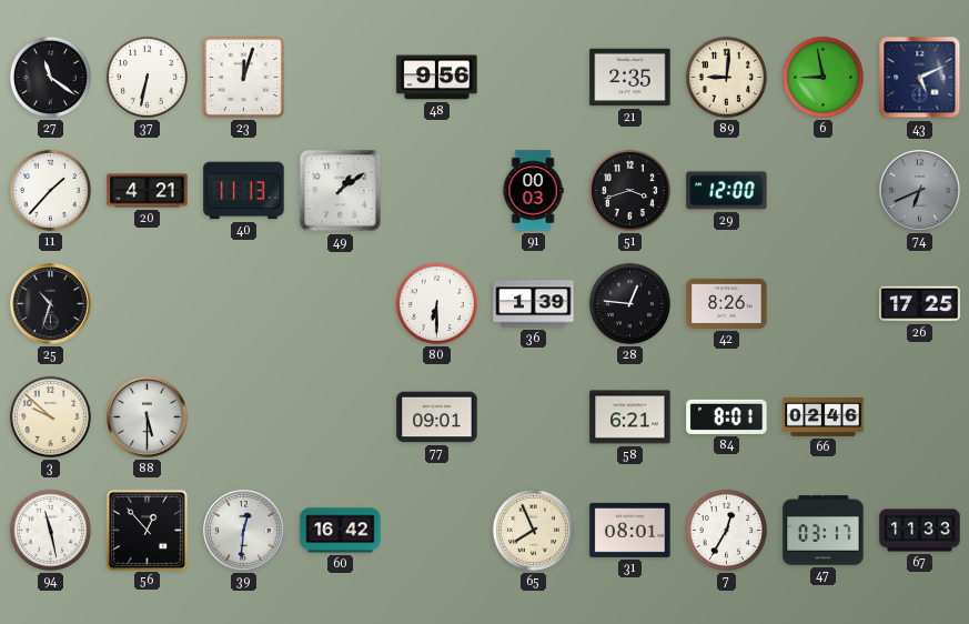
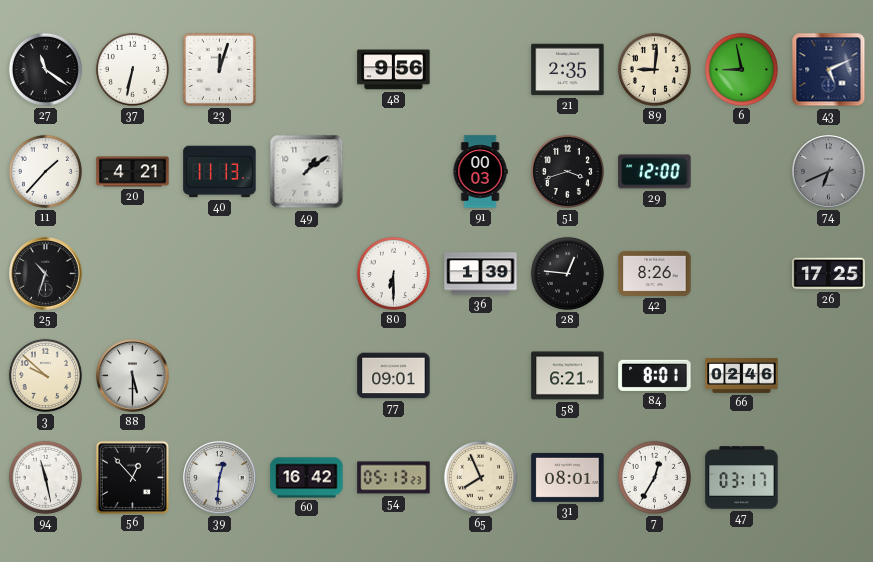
54: none -> 05:13
67: 11:33 -> none
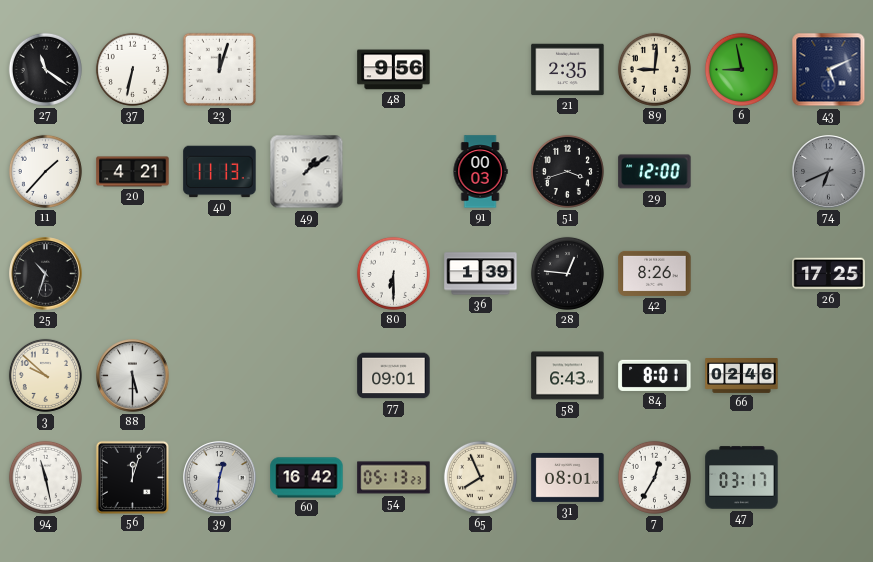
58: 6:21 -> 6:43
56: 12:53 -> 12:03
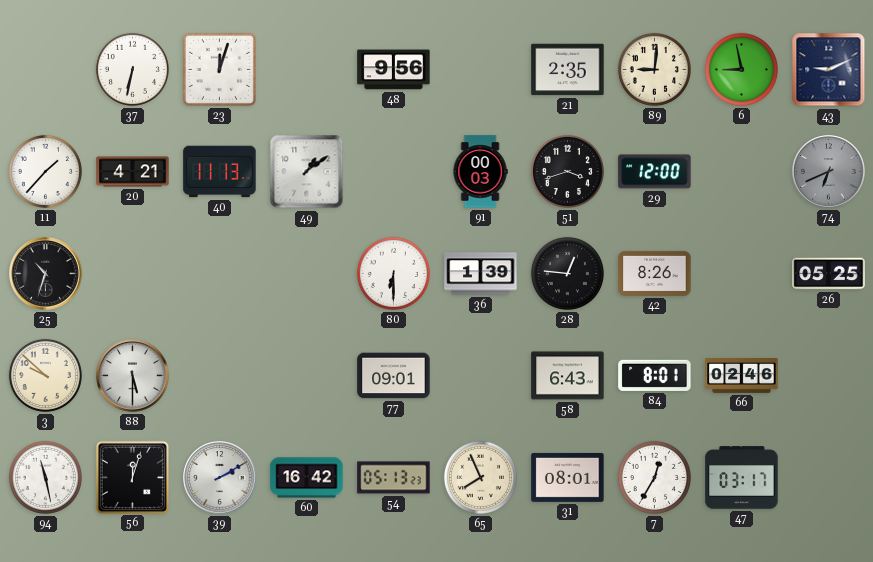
27: 11:21 -> none
43: 5:11 -> 9:11
26: 17:25 -> 05:25
39: 12:31 -> 2:10
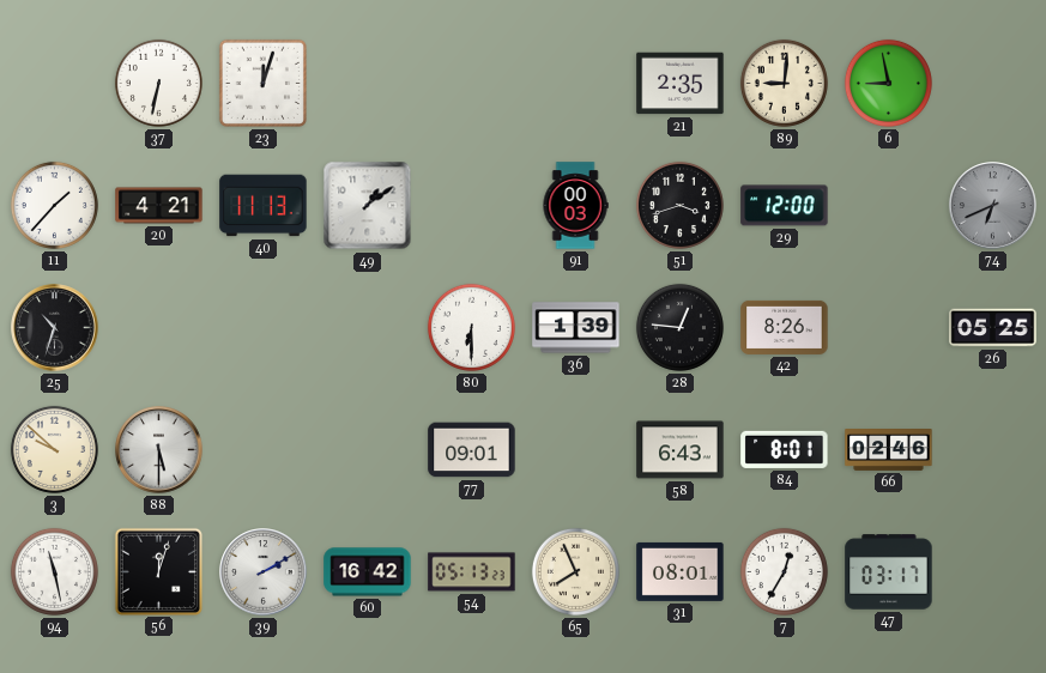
48: 9:56 -> none
43: 9:11 -> none
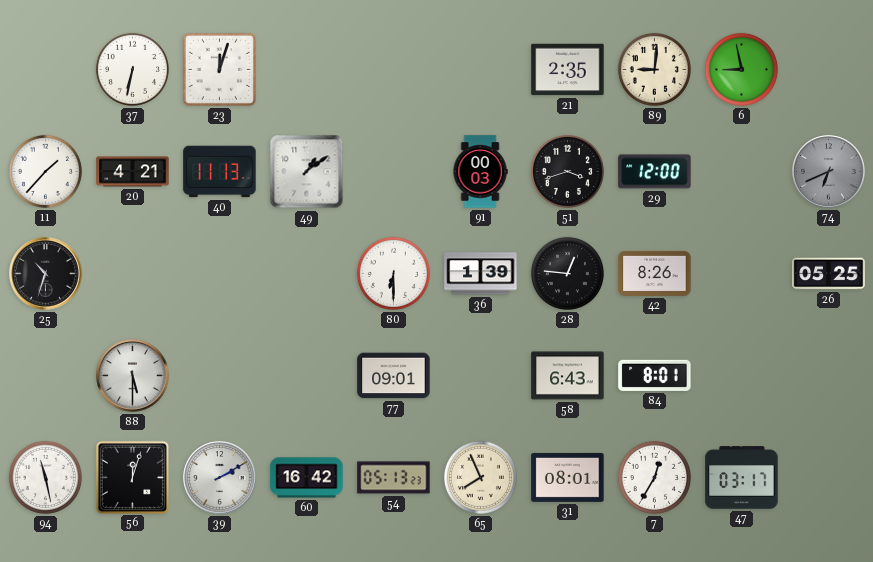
3: 9:52 -> none
66: 02:46 -> none
